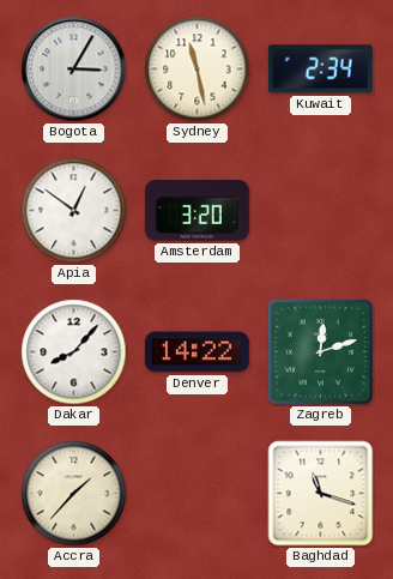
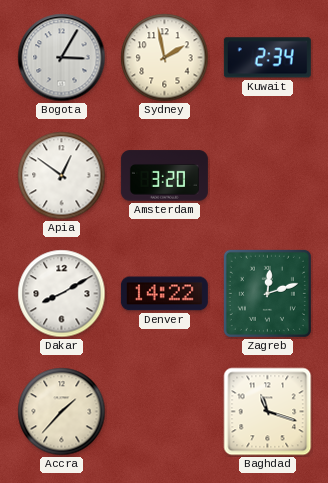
Sydney: 11:28 -> 1:58
Dakar: 8:07 -> 8:10
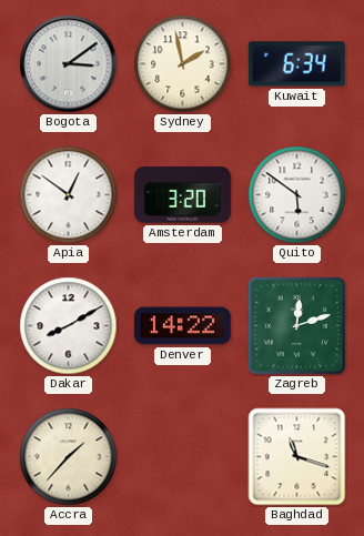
Bogota: 3:05 -> 3:09
Kuwait: 2:34 -> 6:34
Quito: none -> 5:51
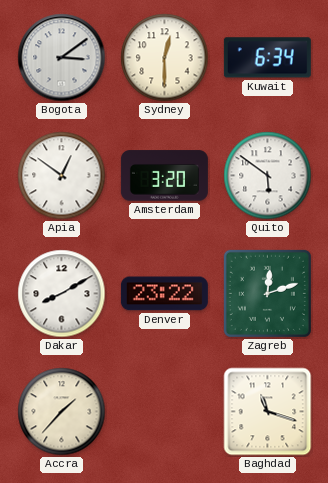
Sydney: 1:58 -> 12:30
Denver: 14:22 -> 23:22
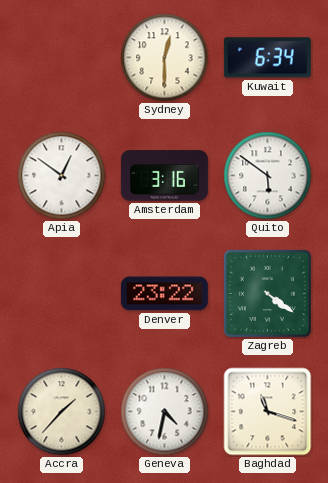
Bogota: 3:09 -> none
Amsterdam: 3:20 -> 3:16
Dakar: 8:10 -> none
Zagreb: 12:12 -> 4:21
Geneva: none -> 4:32
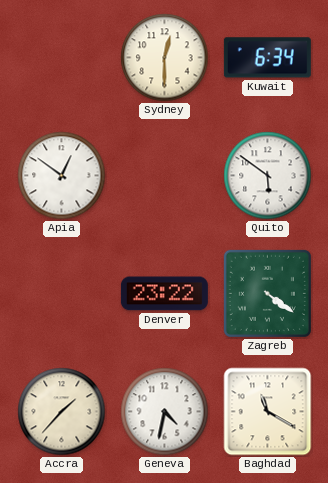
Amsterdam: 3:16 -> none
Baghdad: 11:18 -> 11:20
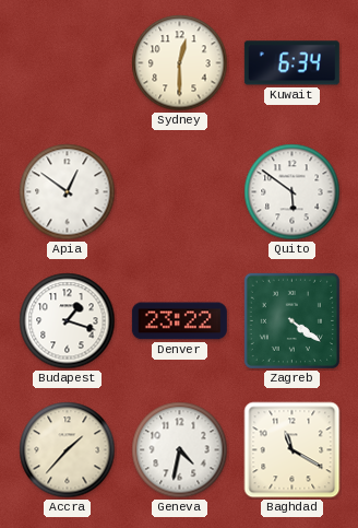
Budapest: none -> 1:18
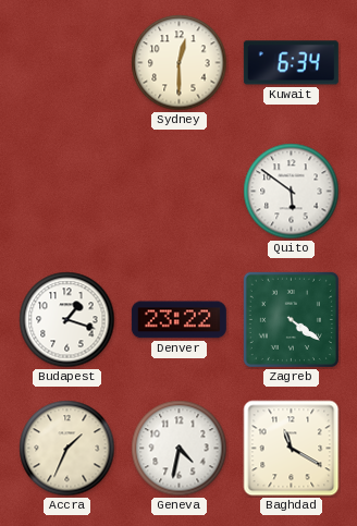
Apia: 12:51 -> none
Accra: 1:37 -> 1:34
